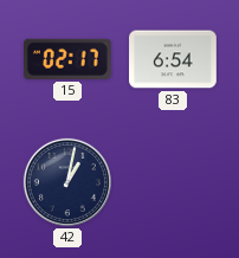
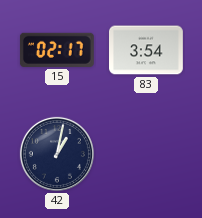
83: 6:54 -> 3:54
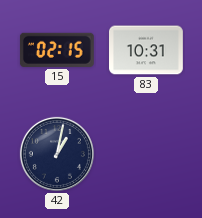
15: 02:17 -> 02:15
83: 3:54 -> 10:31
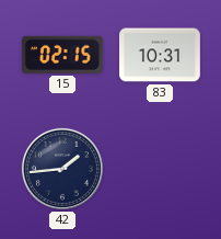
42: 1:02 -> 1:44
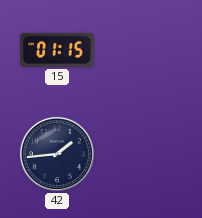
15: 02:15 -> 01:15
83: 10:31 -> none
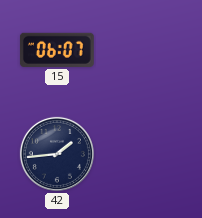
15: 01:15 -> 06:07
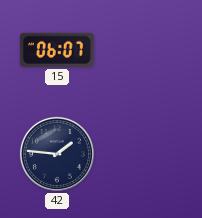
42: 1:44 -> 1:46
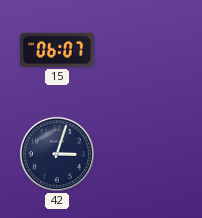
42: 1:46 -> 3:03
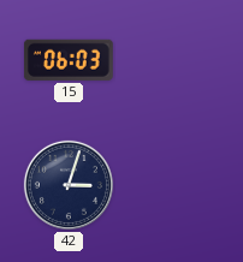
15: 06:07 -> 06:03
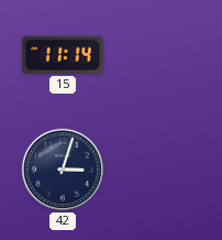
15: 06:03 -> 11:14
